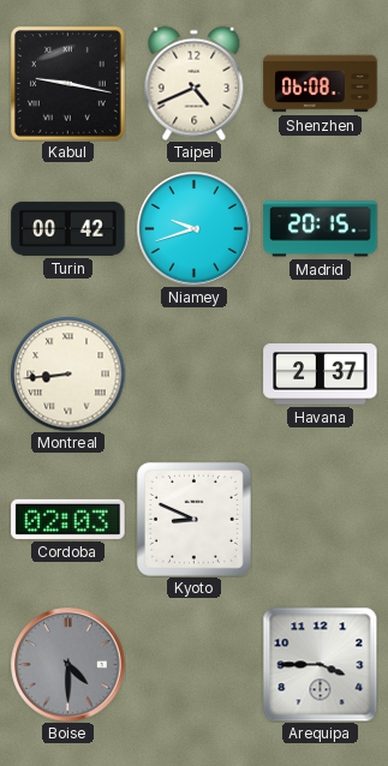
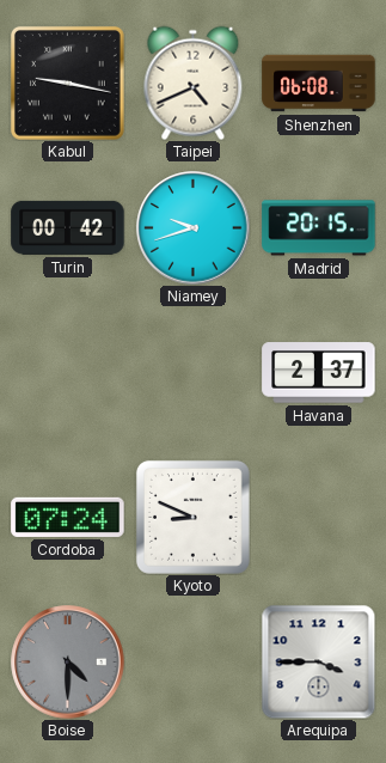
Montreal: 8:44 -> none
Cordoba: 02:03 -> 07:24
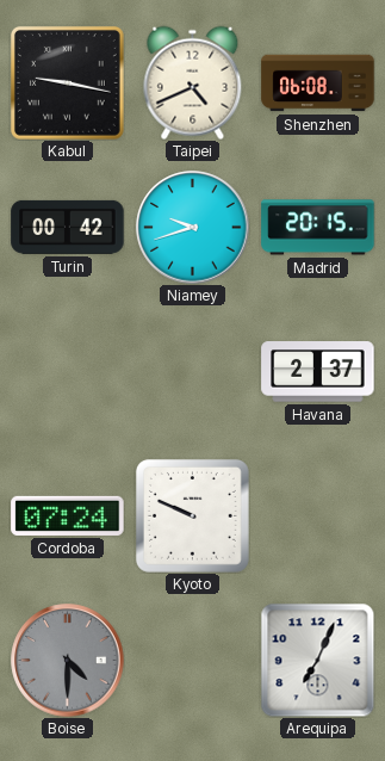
Kyoto: 8:49 -> 9:49
Arequipa: 3:45 -> 7:04
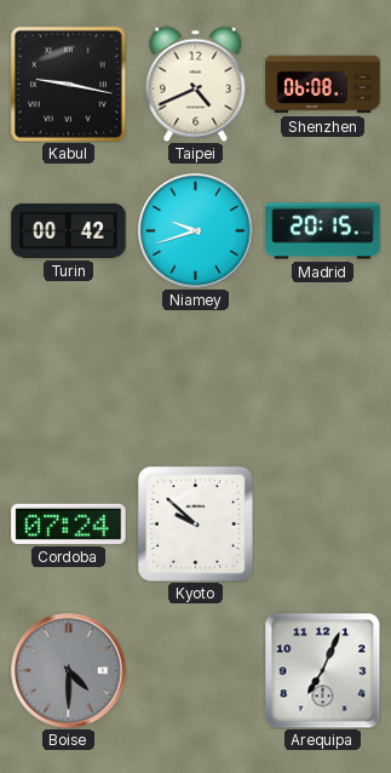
Havana: 2:37 -> none
Kyoto: 9:49 -> 9:52
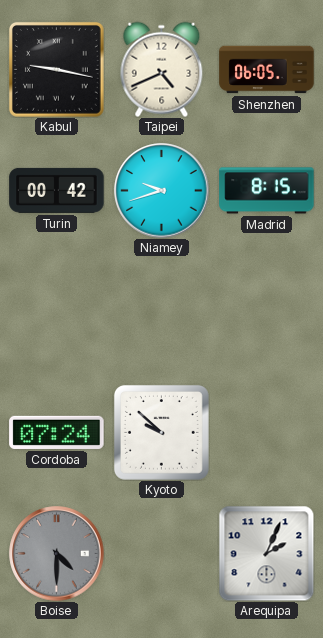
Shenzhen: 06:08 -> 06:05
Madrid: 20:15 -> 8:15
Arequipa: 7:04 -> 2:04
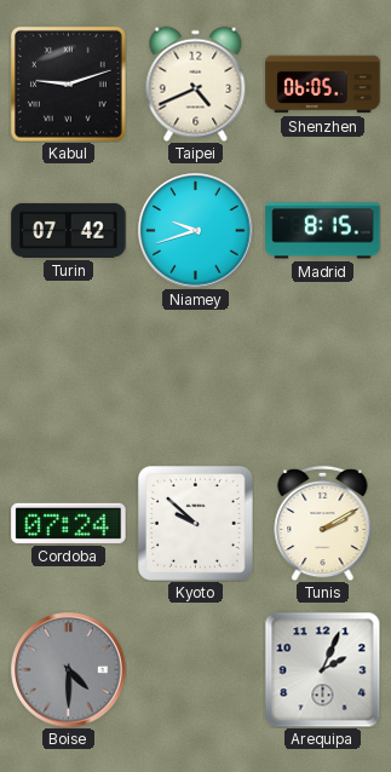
Kabul: 9:17 -> 9:12
Turin: 00:42 -> 07:42
Tunis: none -> 2:10
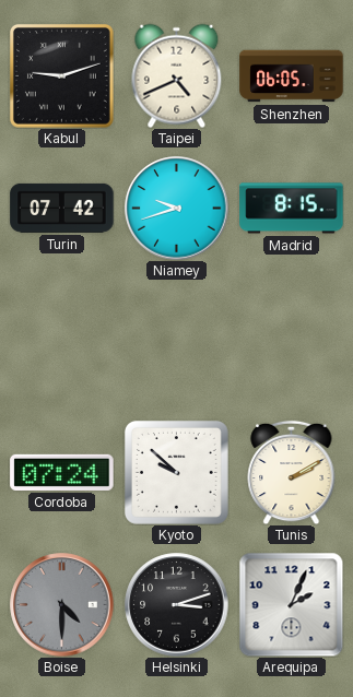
Helsinki: none -> 3:12
